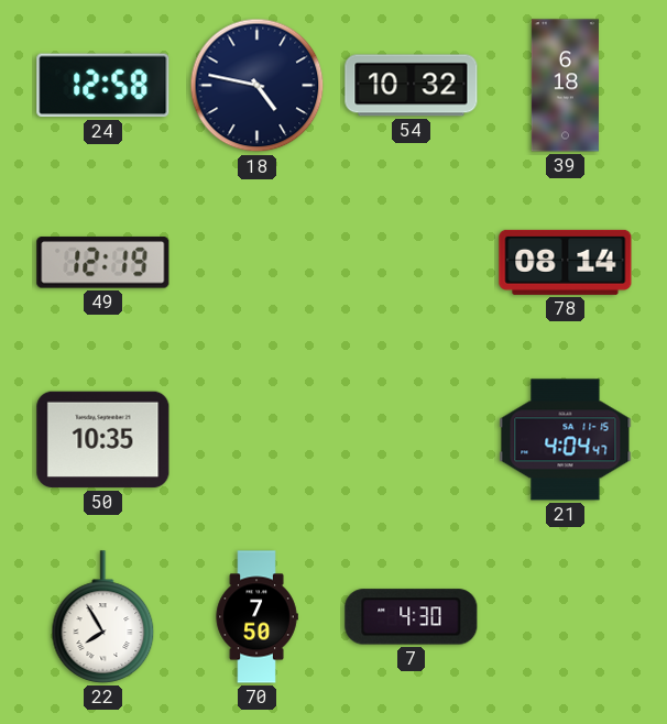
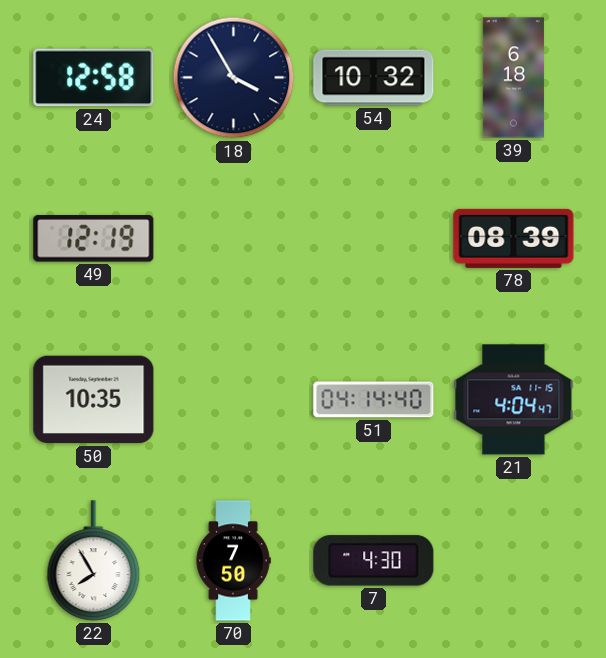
18: 4:47 -> 3:55
78: 08:14 -> 08:39
51: none -> 04:14
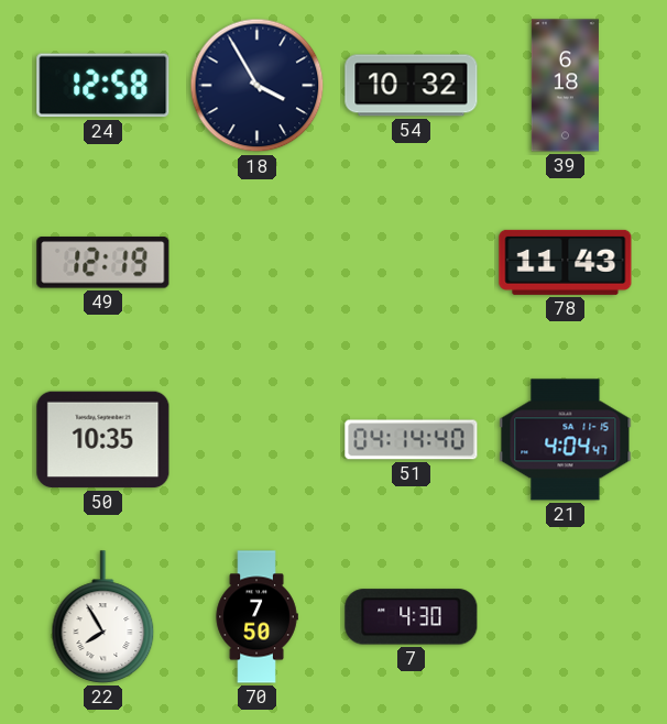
78: 08:39 -> 11:43
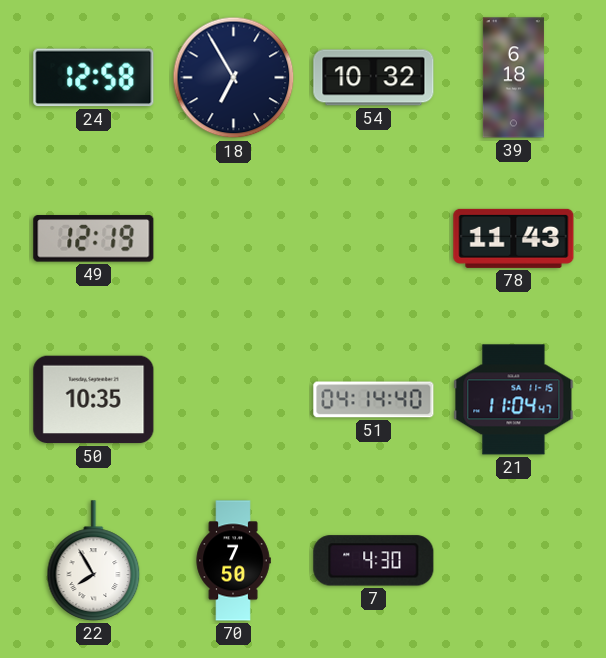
18: 3:55 -> 6:55
21: 4:04 -> 11:04
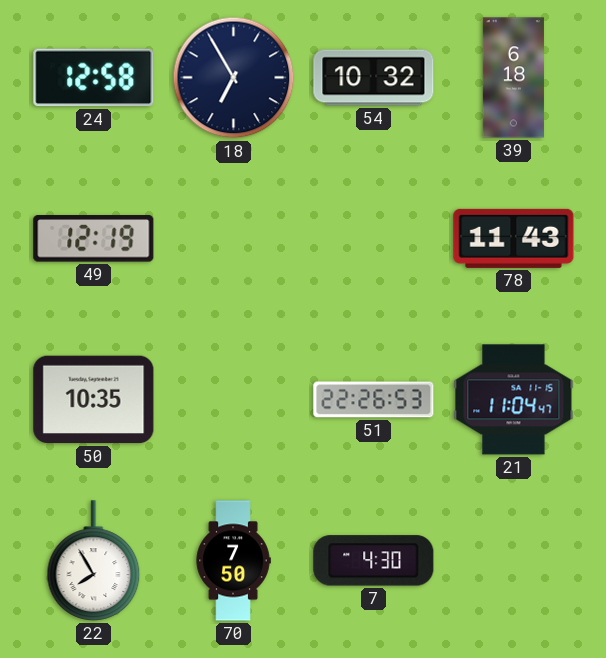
51: 04:14 -> 22:26
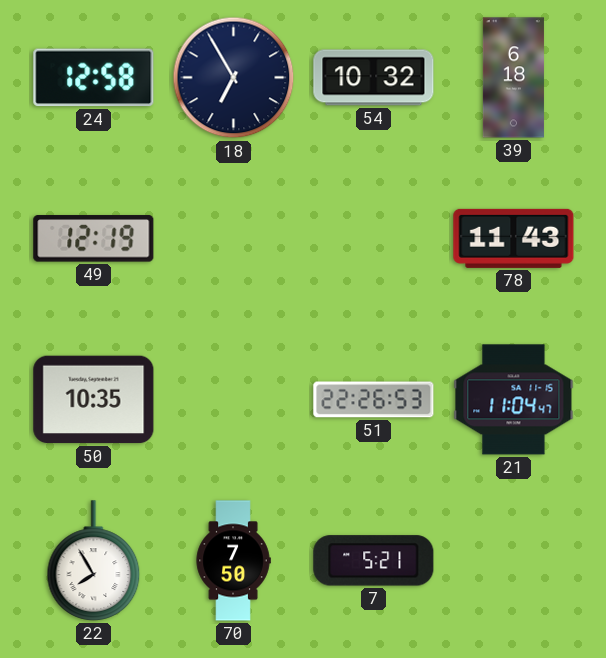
7: 4:30 -> 5:21
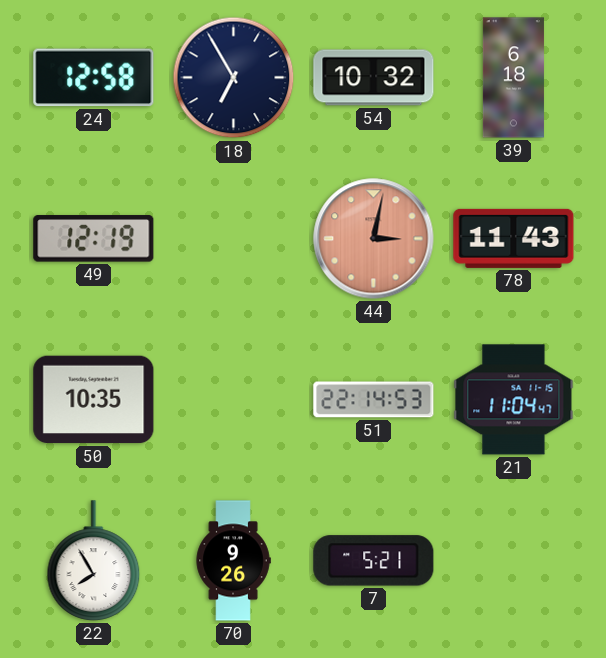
44: none -> 3:02
51: 22:26 -> 22:14
70: 7:50 -> 9:26
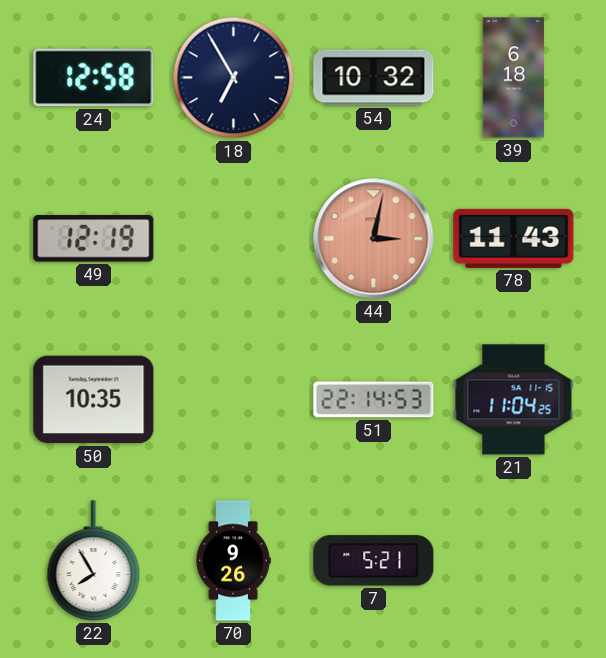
21: 11:04:47 -> 11:04:25
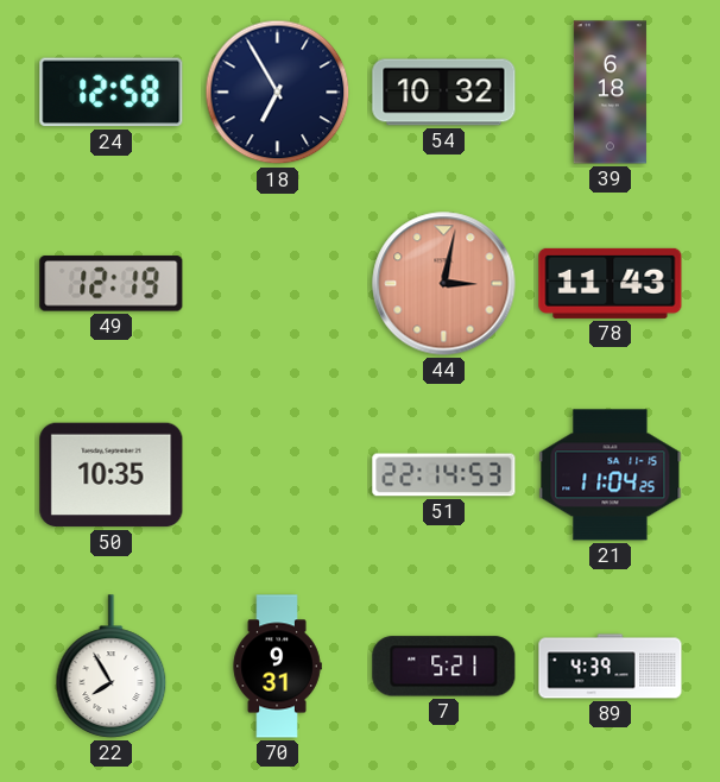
70: 9:26 -> 9:31
89: none -> 4:39
